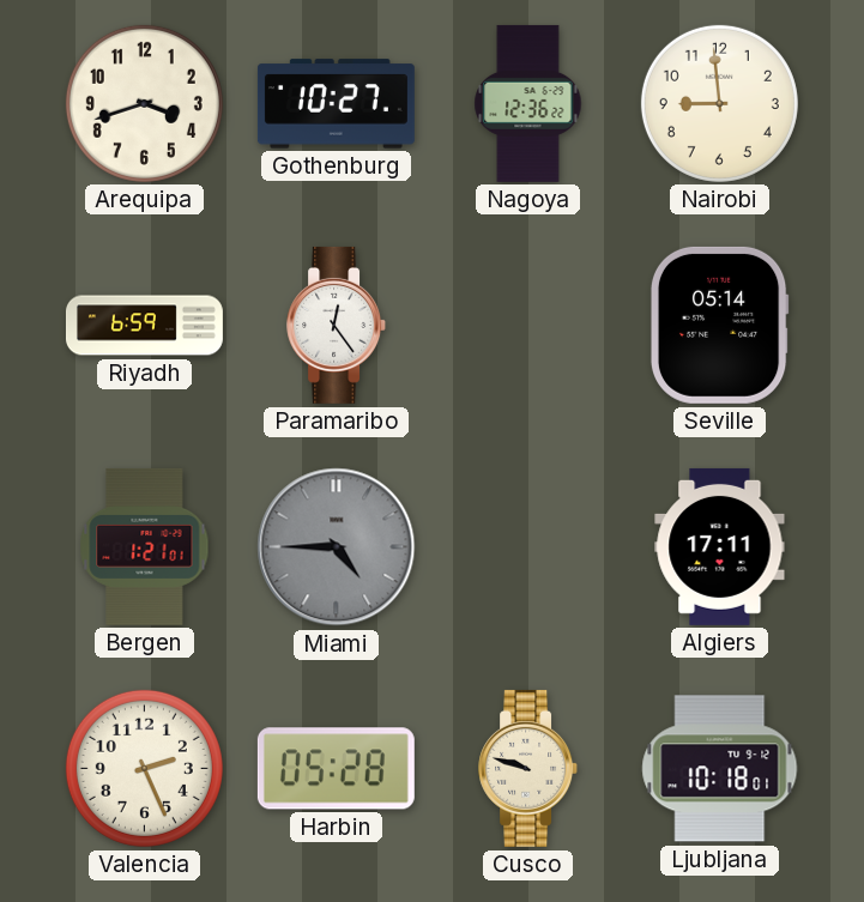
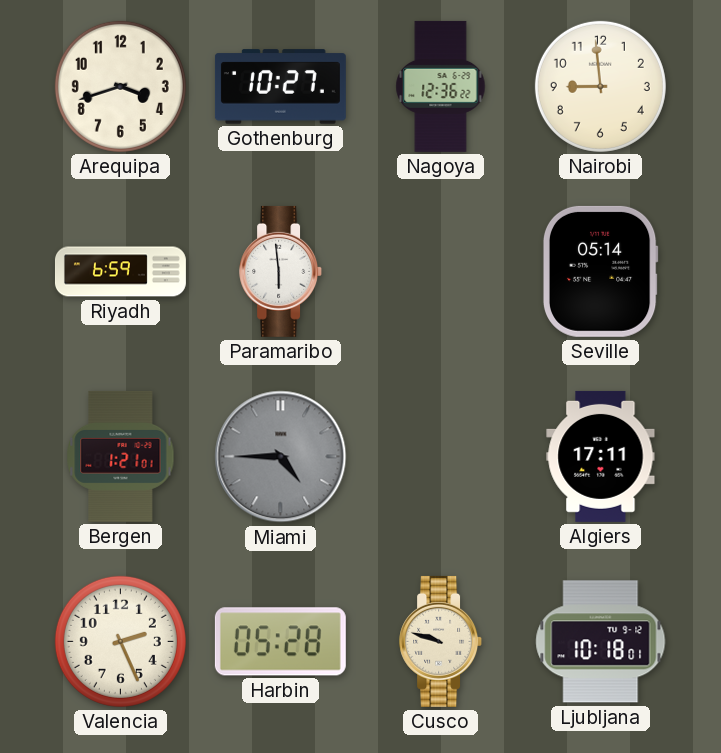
Paramaribo: 12:24 -> 5:59
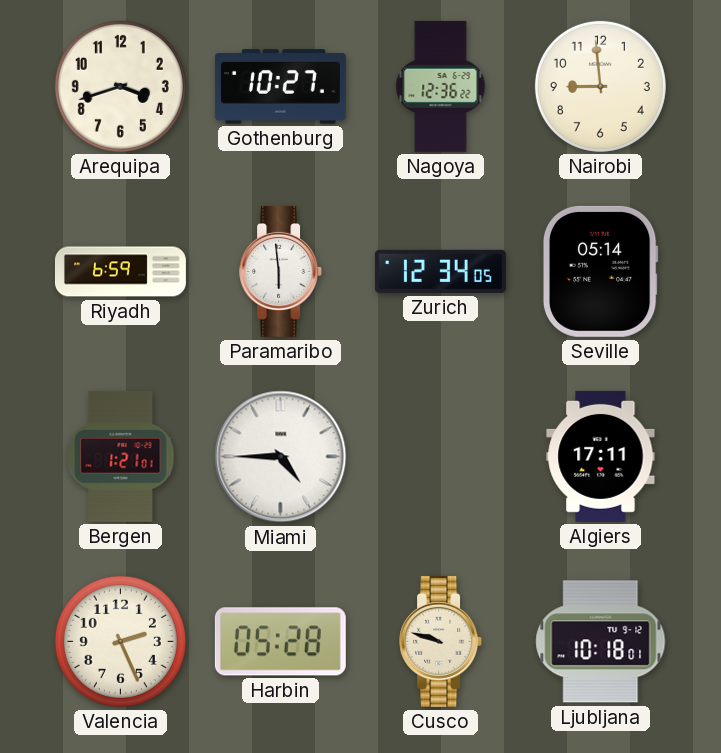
Zurich: none -> 12:34
Miami dial: grey -> white
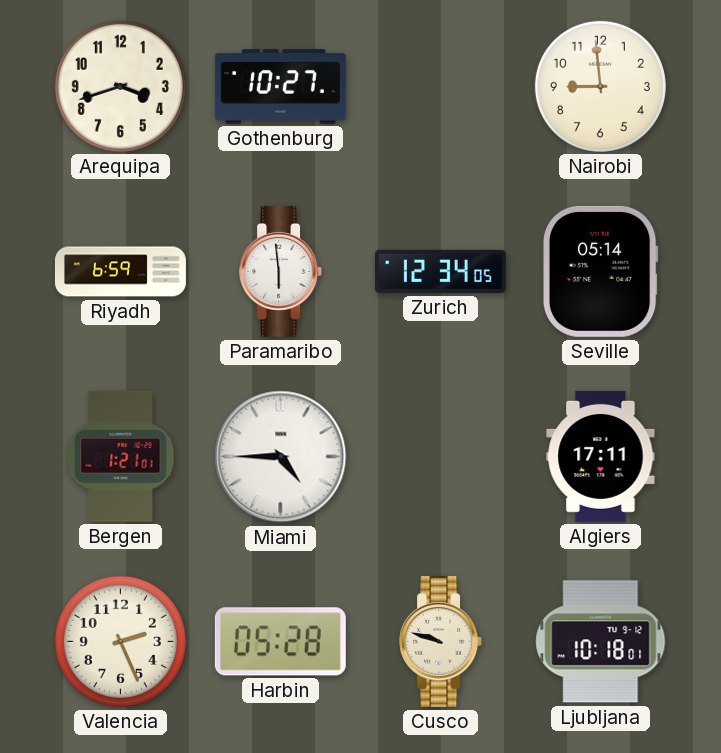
Nagoya: 12:36 -> none
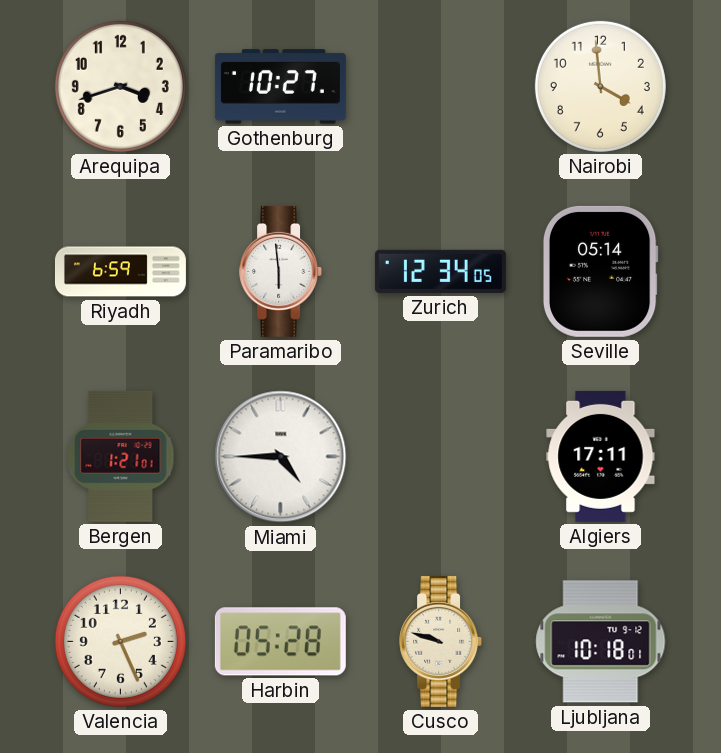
Nairobi: 8:59 -> 3:59
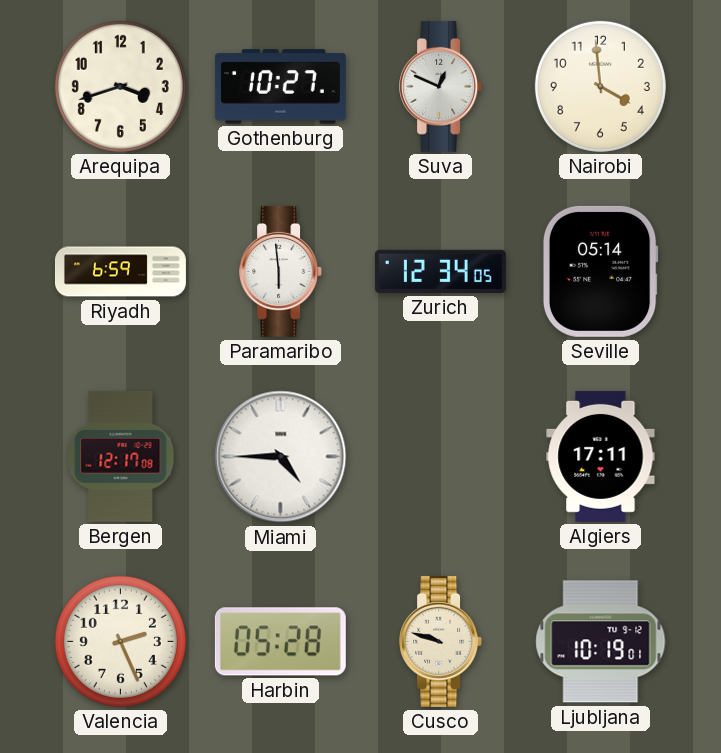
Suva: none -> 12:49
Bergen: 1:21 -> 12:17
Ljubljana: 10:18 -> 10:19
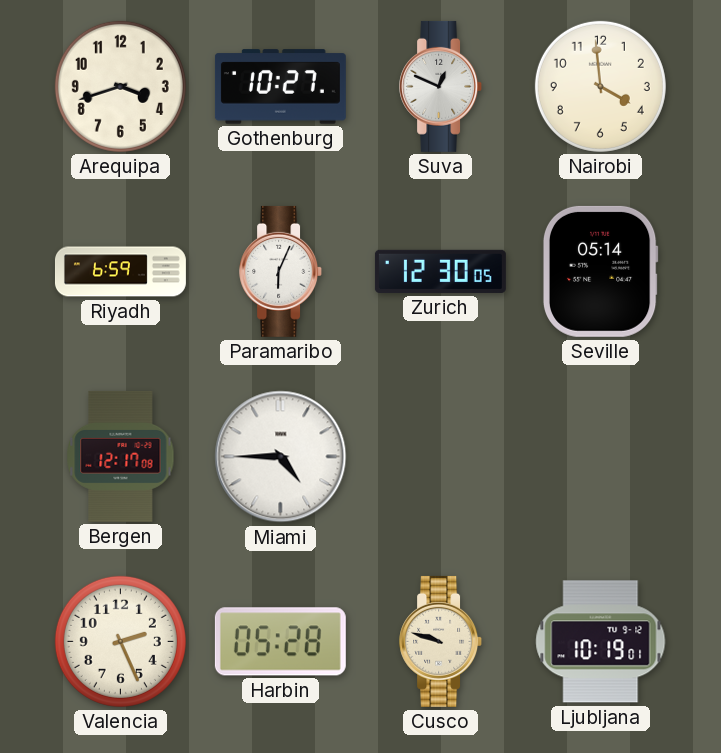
Paramaribo: 5:59 -> 6:04
Zurich: 12:34 -> 12:30
Algiers: 17:11 -> none
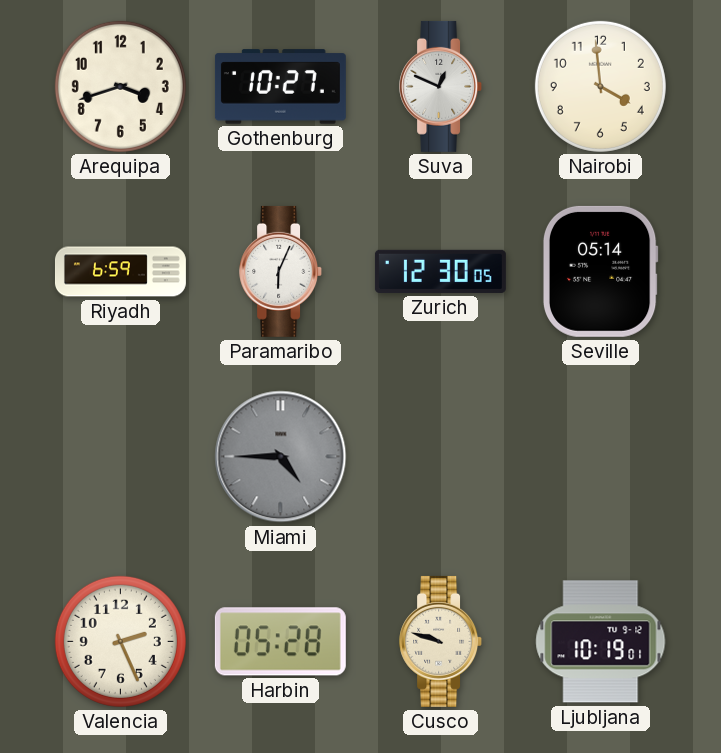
Bergen: 12:17 -> none
Miami dial: white -> grey
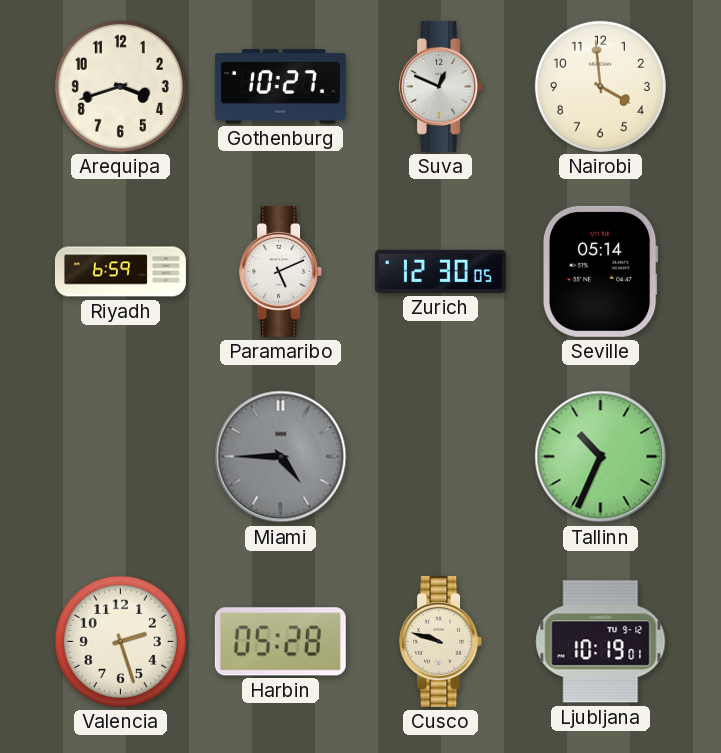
Paramaribo: 6:04 -> 5:11
Tallinn: none -> 10:34
Valencia: 2:26 -> 2:27
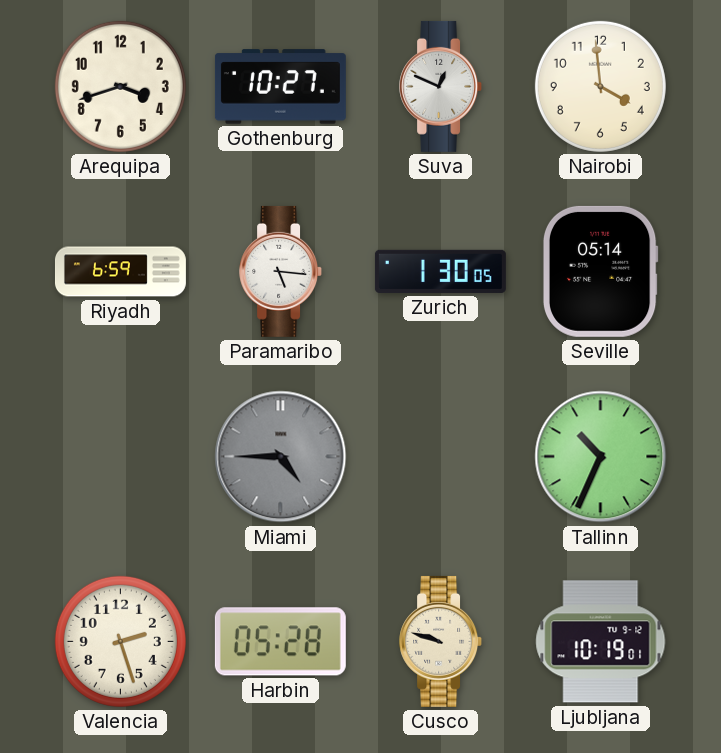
Paramaribo: 5:11 -> 5:16
Zurich: 12:30 -> 1:30
